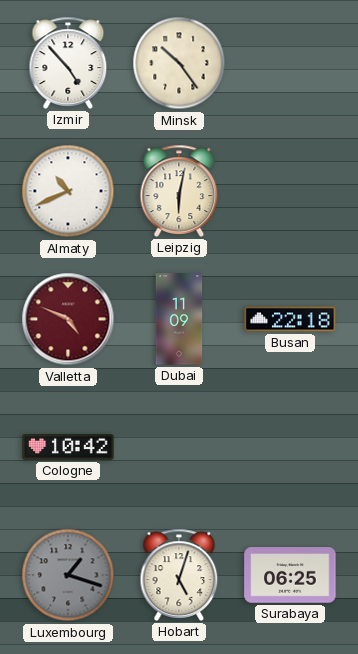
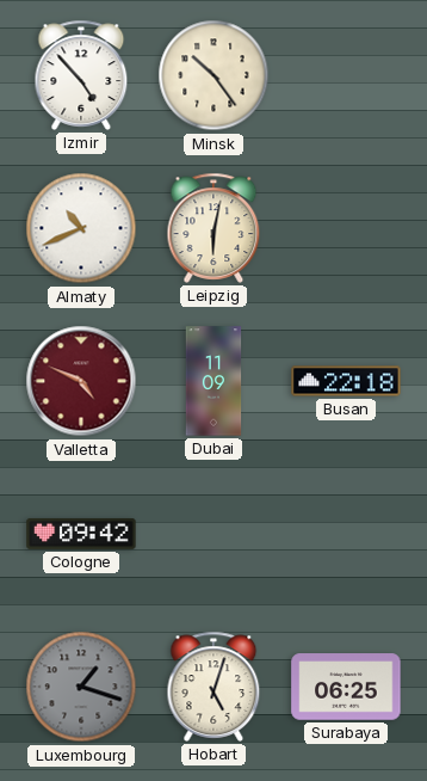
Cologne: 10:42 -> 09:42
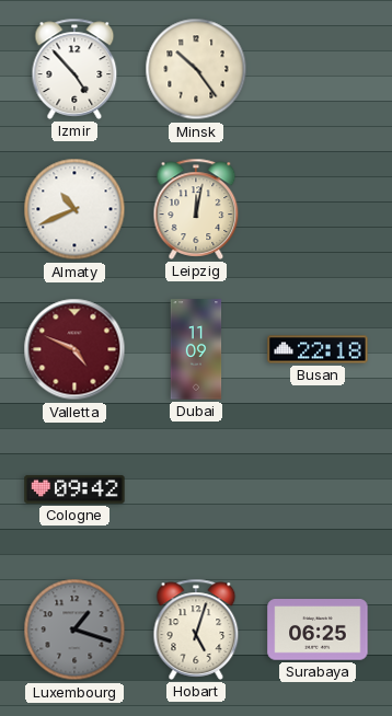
Leipzig: 6:02 -> 12:02
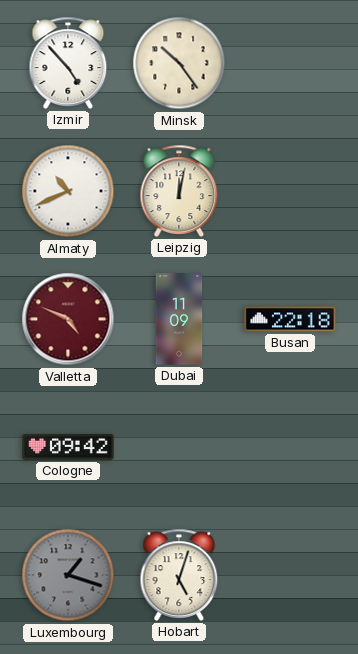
Surabaya: 06:25 -> none
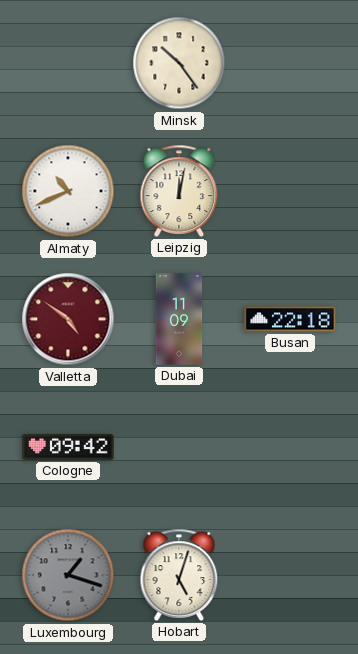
Izmir: 4:53 -> none
Valletta: 4:49 -> 4:51
